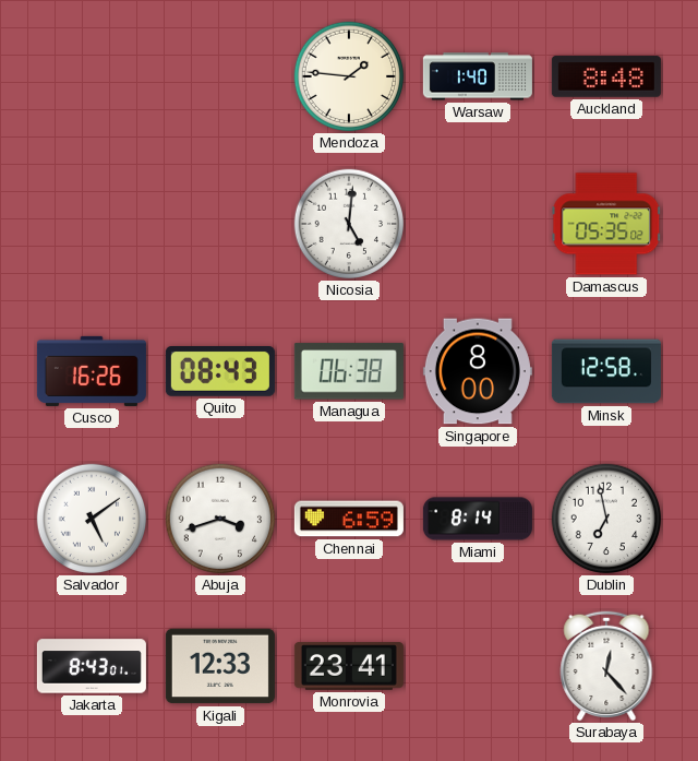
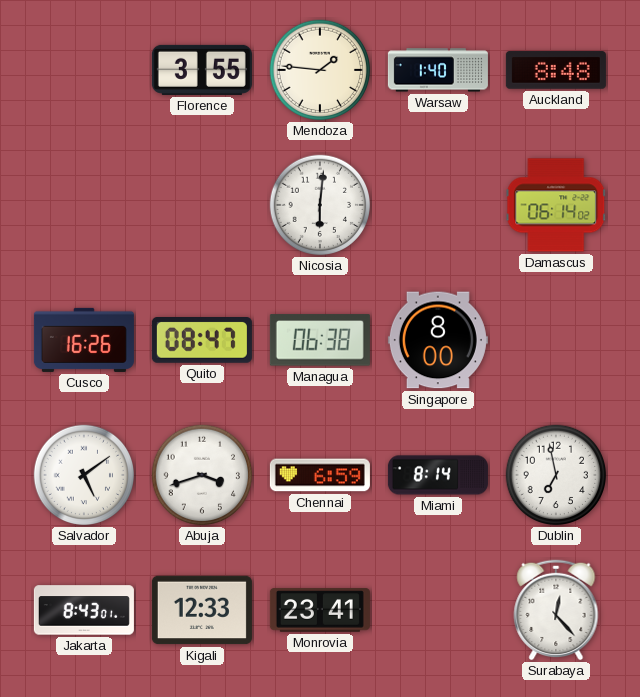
Florence: none -> 3:55
Nicosia: 5:01 -> 6:01
Damascus: 05:35 -> 06:14
Quito: 08:43 -> 08:47
Minsk: 12:58 -> none
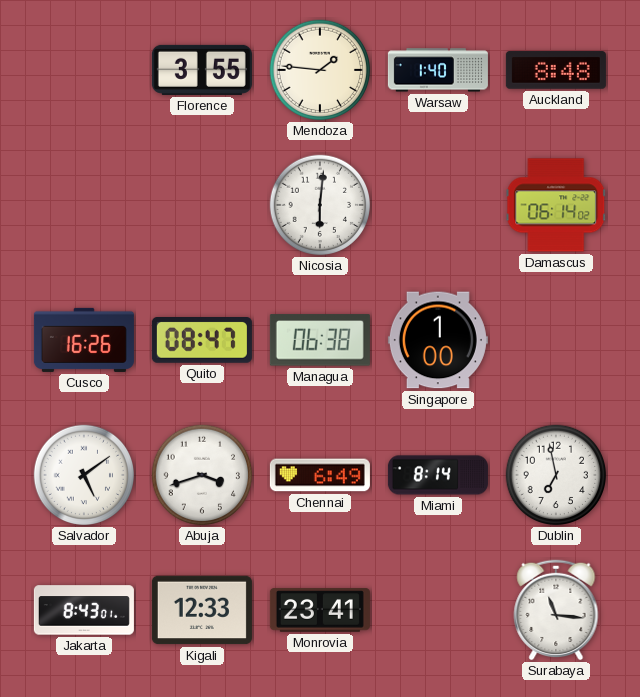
Singapore: 8:00 -> 1:00
Chennai: 6:59 -> 6:49
Surabaya: 12:23 -> 11:16
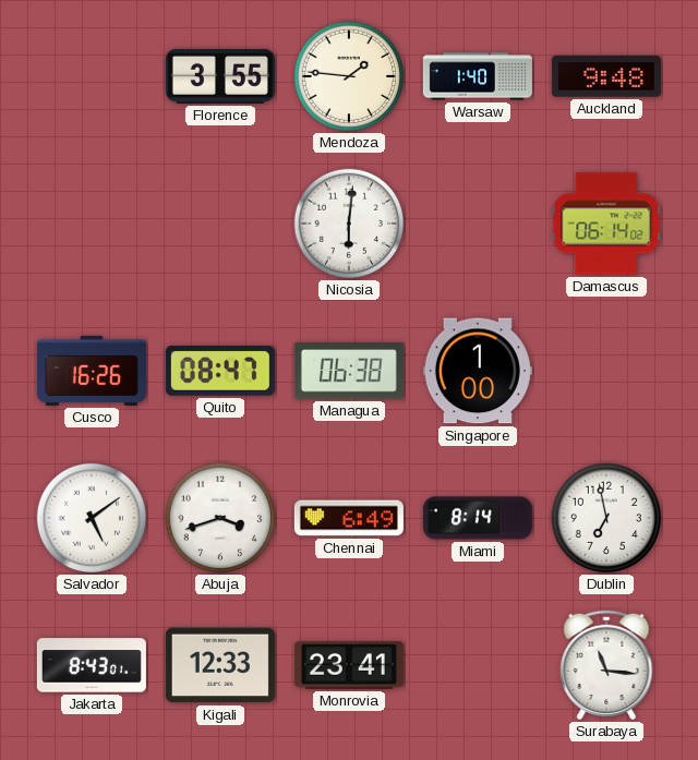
Auckland: 8:48 -> 9:48
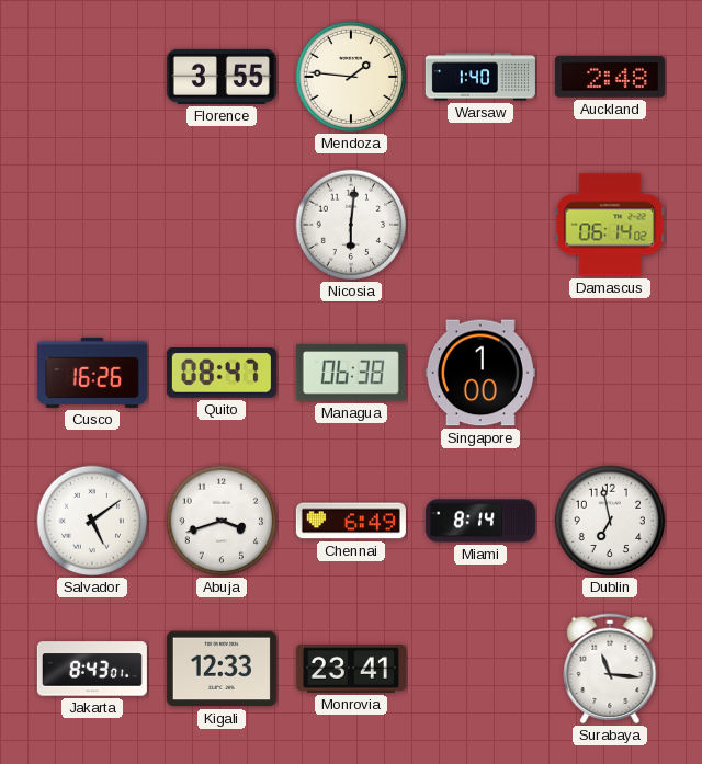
Auckland: 9:48 -> 2:48
